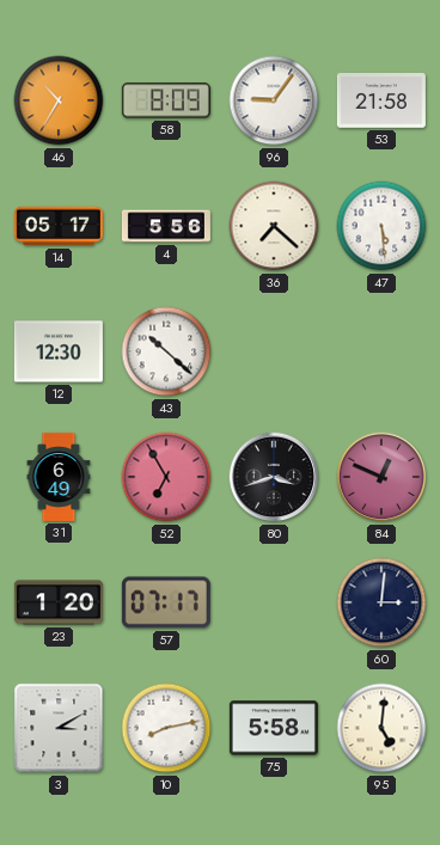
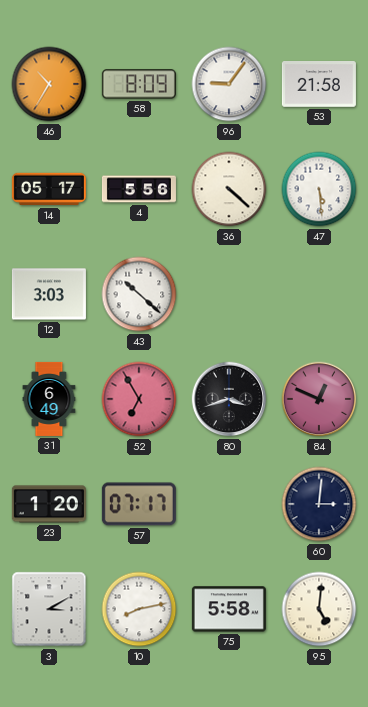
36: 7:22 -> 4:22
12: 12:30 -> 3:03
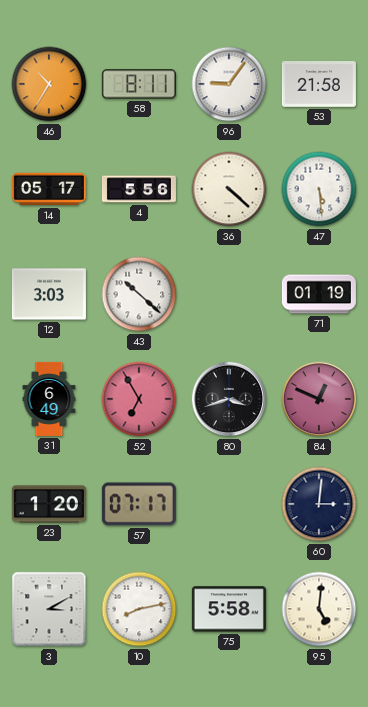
58: 8:09 -> 8:11
71: none -> 01:19
